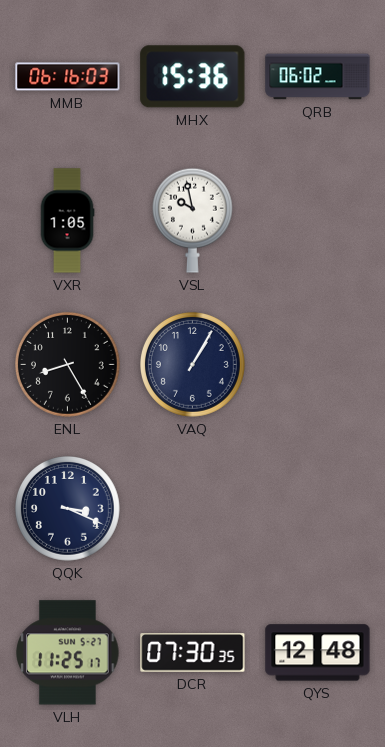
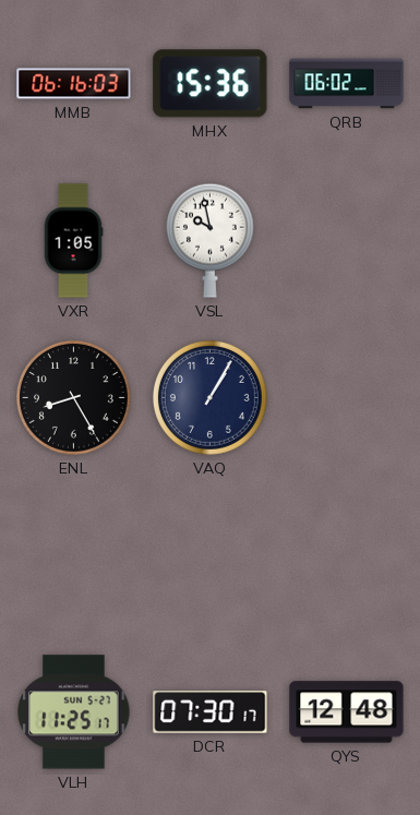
QQK: 3:19 -> none
DCR: 07:30:35 -> 07:30:17
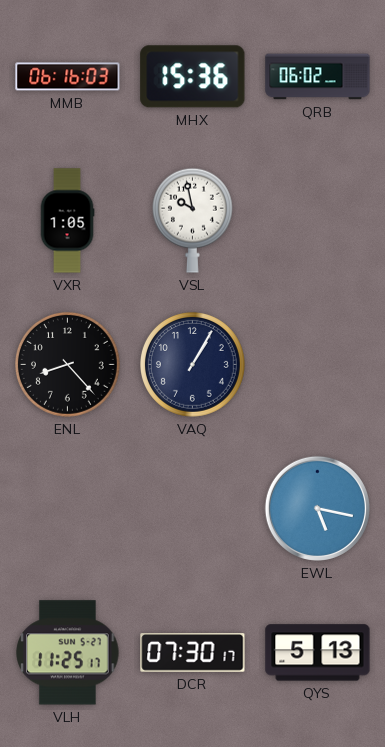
ENL: 8:25 -> 8:23
EWL: none -> 5:17
QYS: 12:48 -> 5:13
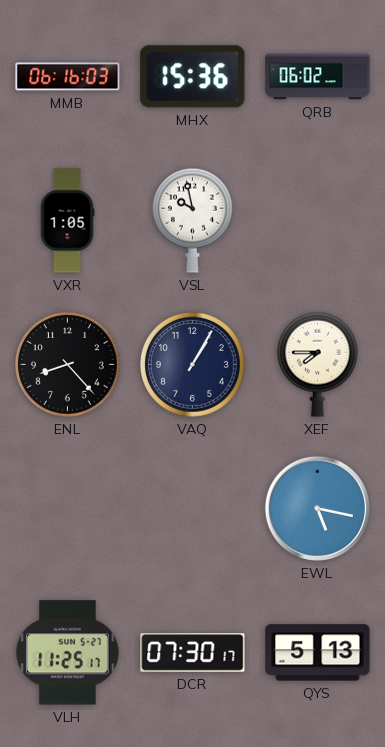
XEF: none -> 7:45
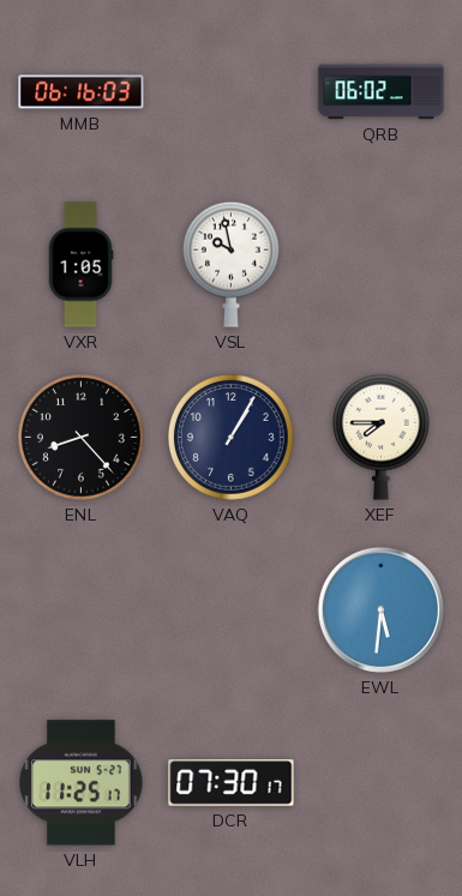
MHX: 15:36 -> none
EWL: 5:17 -> 5:31
QYS: 5:13 -> none
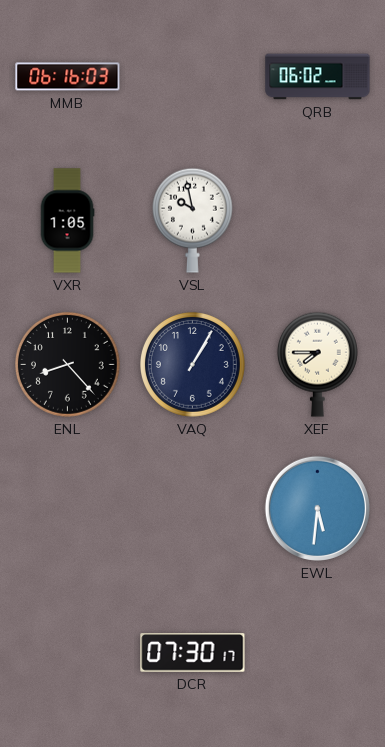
VLH: 11:25 -> none
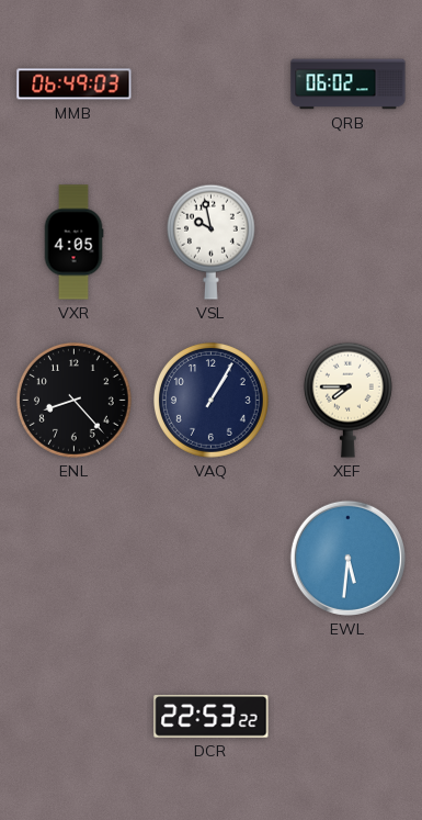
MMB: 06:16 -> 06:49
VXR: 1:05 -> 4:05
DCR: 07:30 -> 22:53
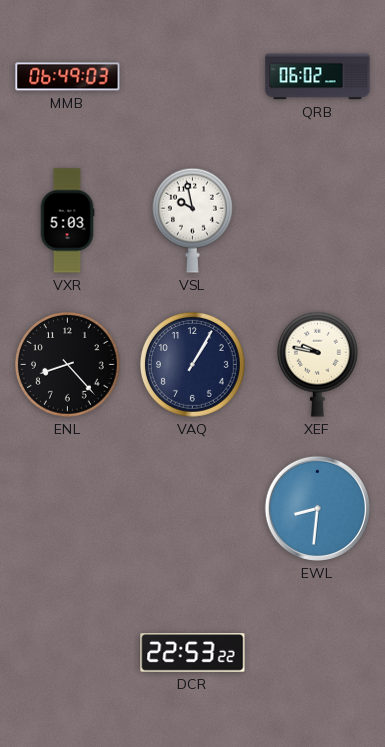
VXR: 4:05 -> 5:03
XEF: 7:45 -> 9:47
EWL: 5:31 -> 8:31
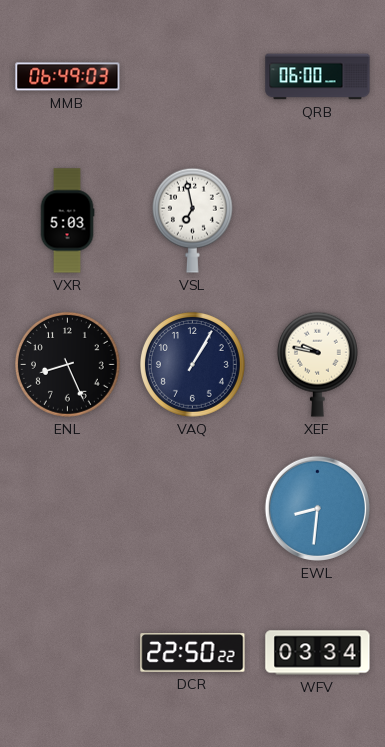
QRB: 06:02 -> 06:00
VSL: 9:58 -> 6:58
ENL: 8:23 -> 8:26
DCR: 22:53 -> 22:50
WFV: none -> 03:34
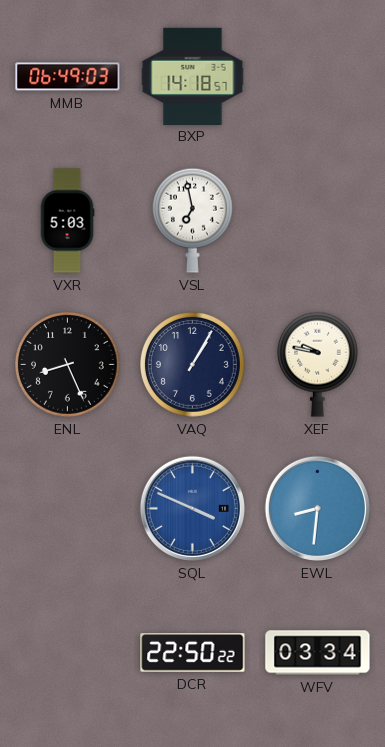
BXP: none -> 14:18
QRB: 06:00 -> none
SQL: none -> 3:49
